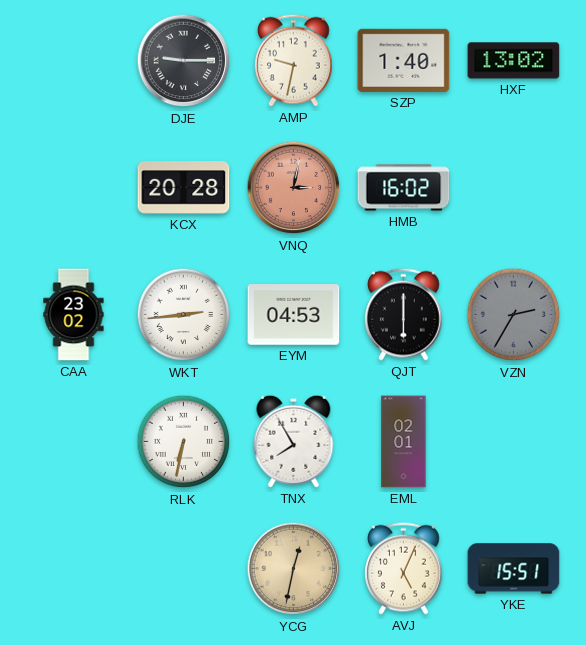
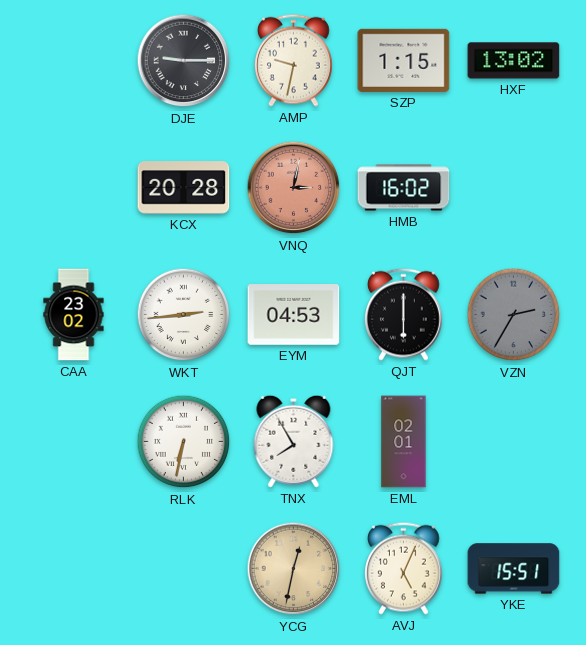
SZP: 1:40 -> 1:15
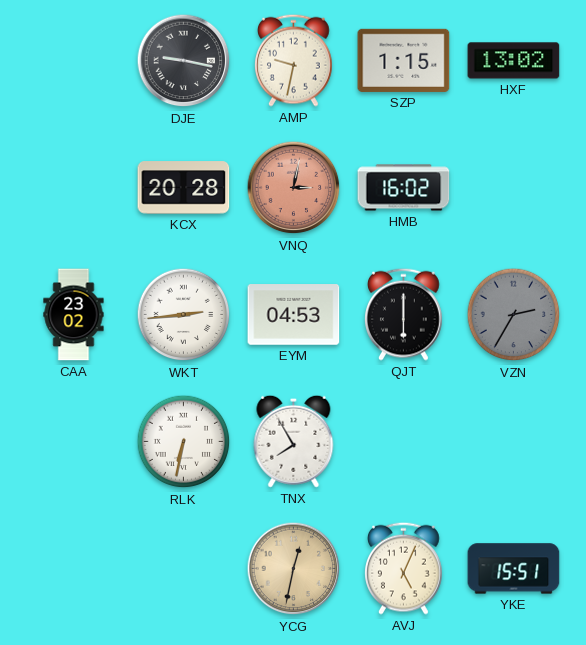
DJE: 9:15 -> 9:17
EML: 02:01 -> none
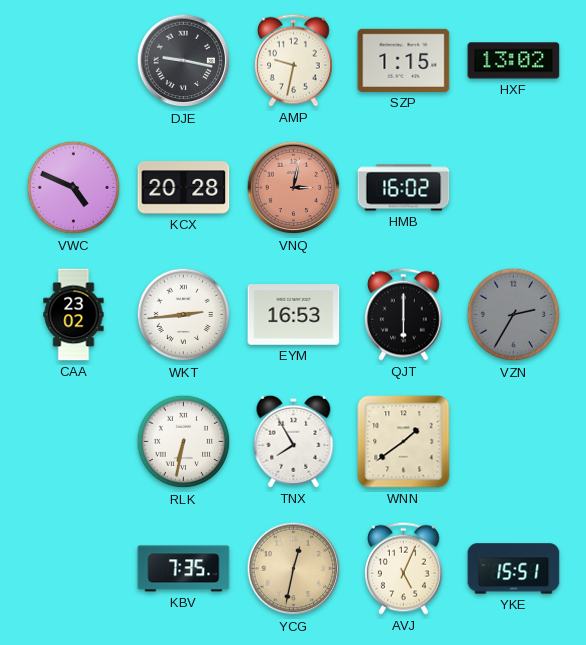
VWC: none -> 4:49
EYM: 04:53 -> 16:53
WNN: none -> 1:39
KBV: none -> 7:35
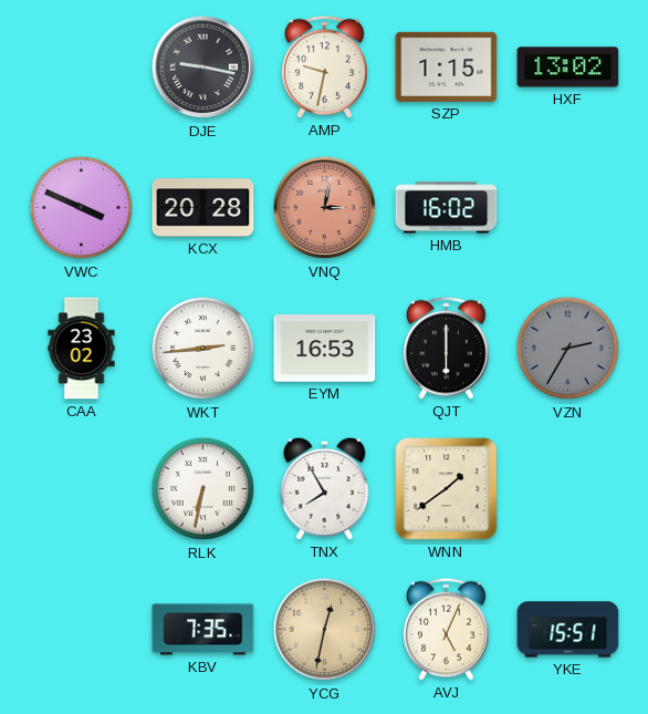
VWC: 4:49 -> 3:49
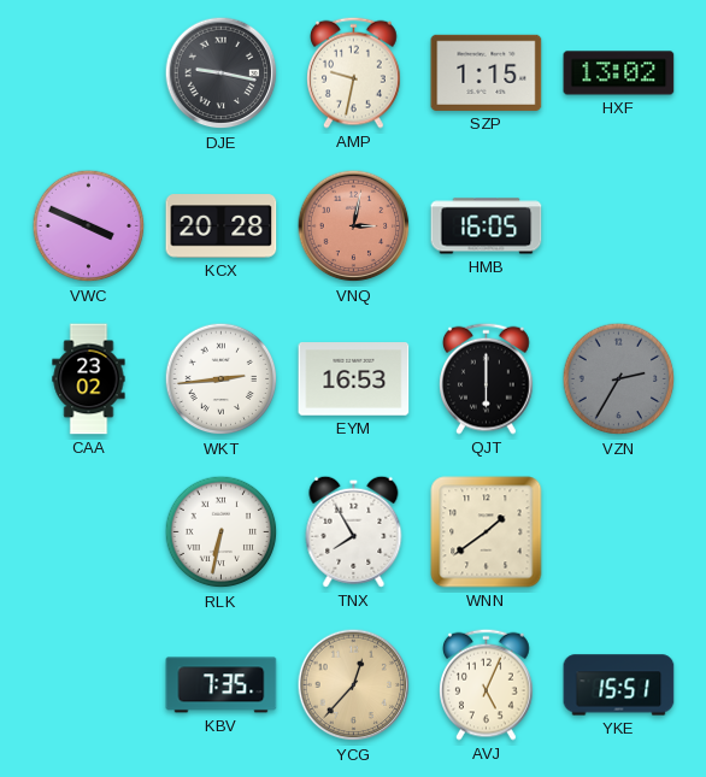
HMB: 16:02 -> 16:05
YCG: 12:32 -> 12:37
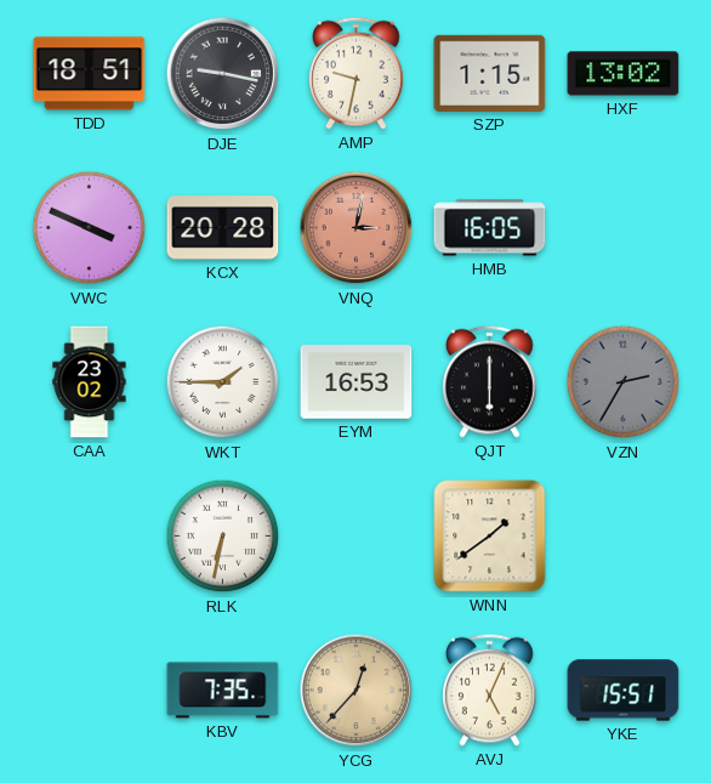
TDD: none -> 18:51
WKT: 2:44 -> 1:45
TNX: 7:55 -> none
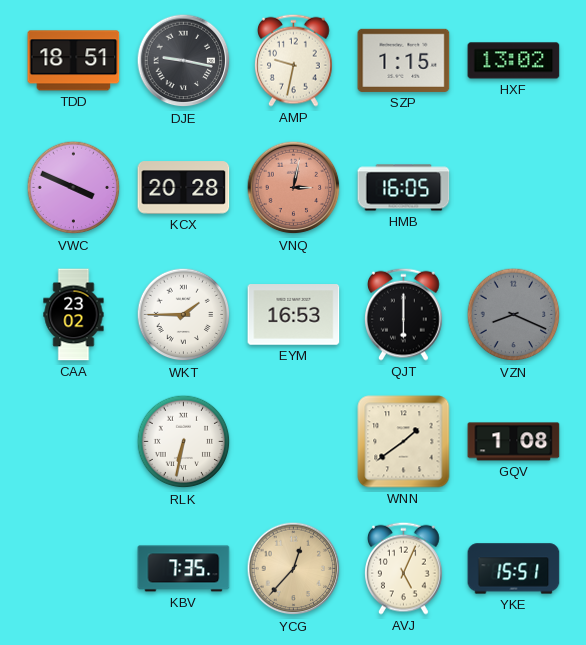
VZN: 2:35 -> 8:19
GQV: none -> 1:08
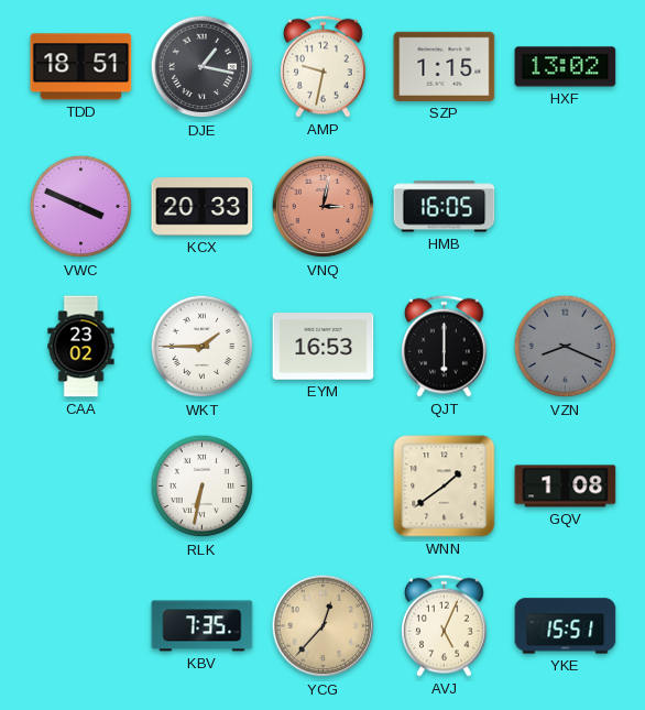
DJE: 9:17 -> 1:17
KCX: 20:28 -> 20:33
